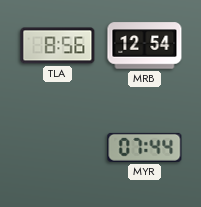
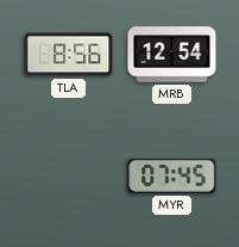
MYR: 07:44 -> 07:45
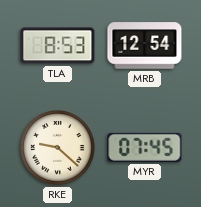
TLA: 8:56 -> 8:53
RKE: none -> 9:22
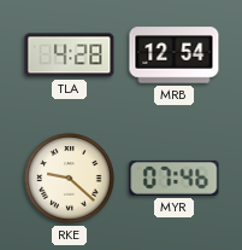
TLA: 8:53 -> 4:28
MYR: 07:45 -> 07:46
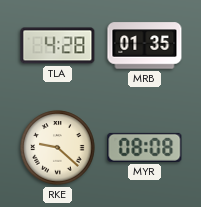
MRB: 12:54 -> 01:35
MYR: 07:46 -> 08:08
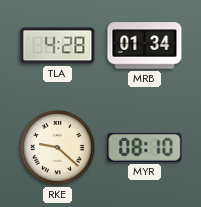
MRB: 01:35 -> 01:34
MYR: 08:08 -> 08:10
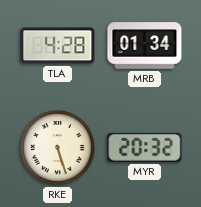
RKE: 9:22 -> 5:27
MYR: 08:10 -> 20:32
